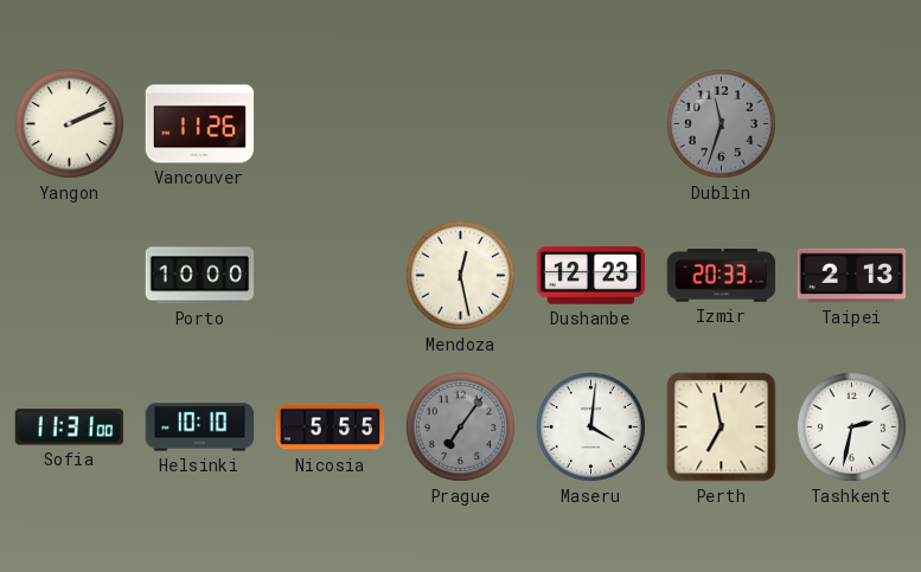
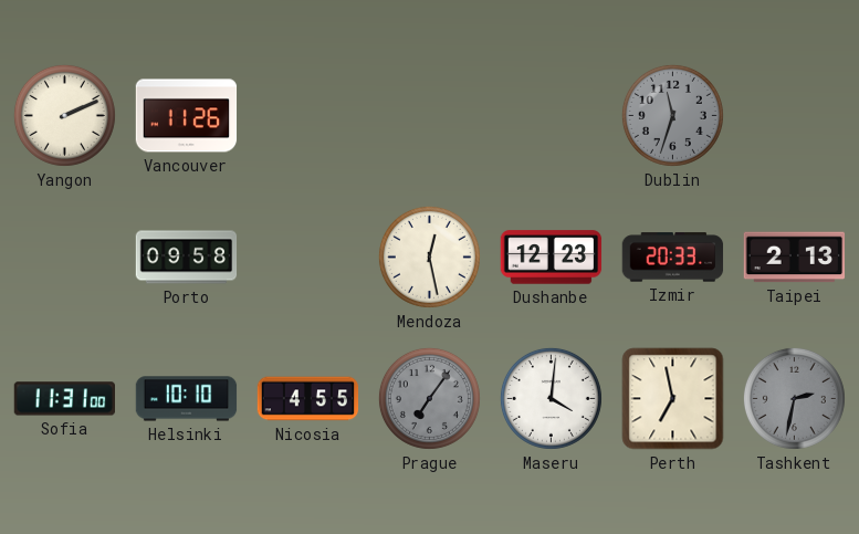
Porto: 10:00 -> 09:58
Nicosia: 5:55 -> 4:55
Tashkent dial: white -> grey
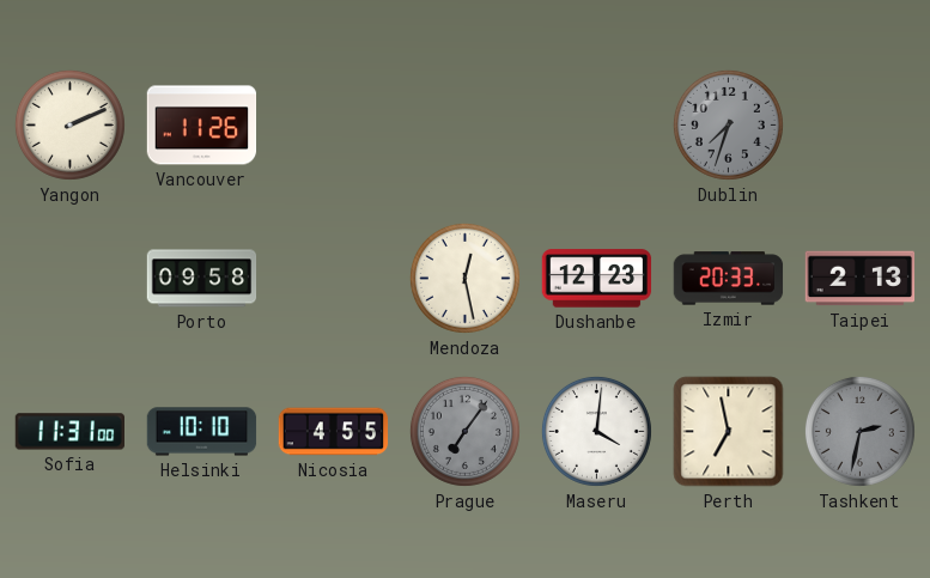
Dublin: 11:33 -> 7:33
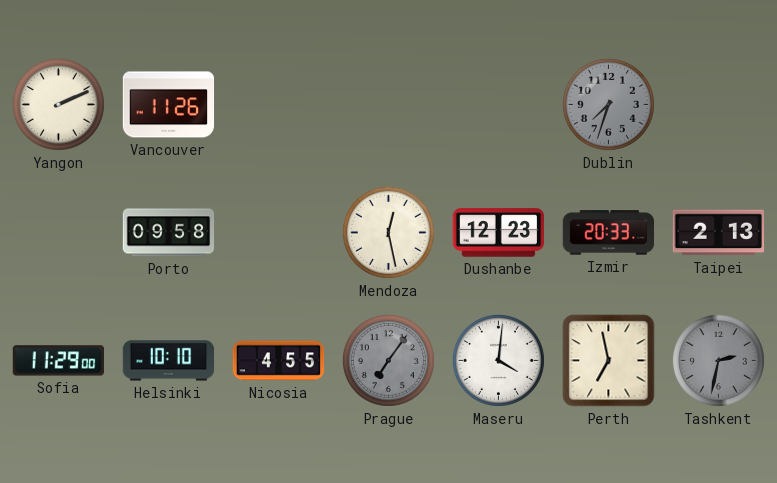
Sofia: 11:31 -> 11:29
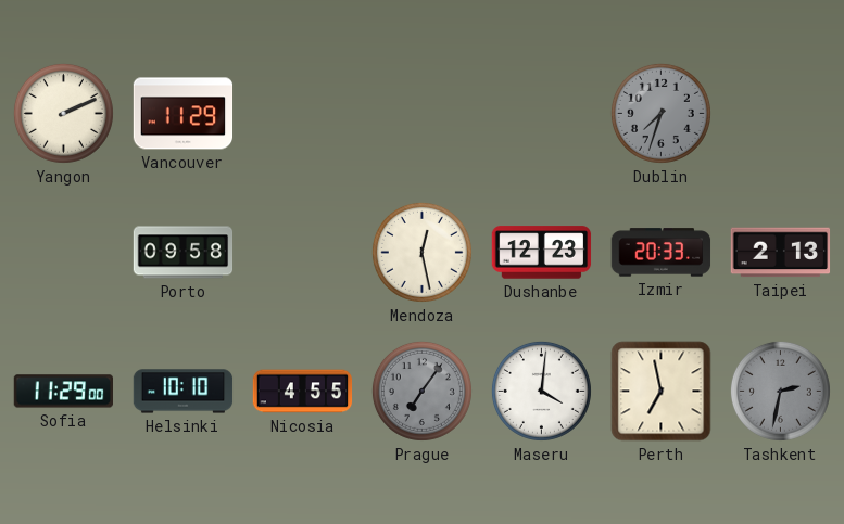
Vancouver: 11:26 -> 11:29
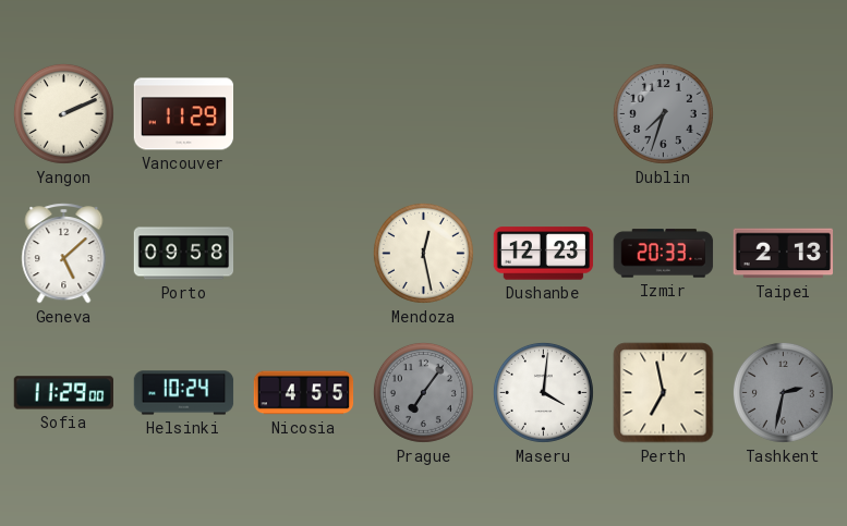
Geneva: none -> 5:08
Helsinki: 10:10 -> 10:24
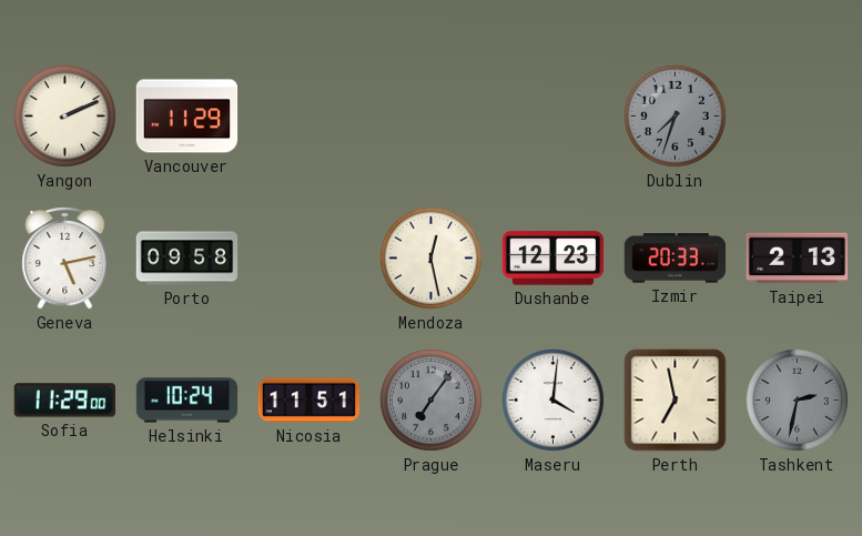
Geneva: 5:08 -> 5:13
Nicosia: 4:55 -> 11:51
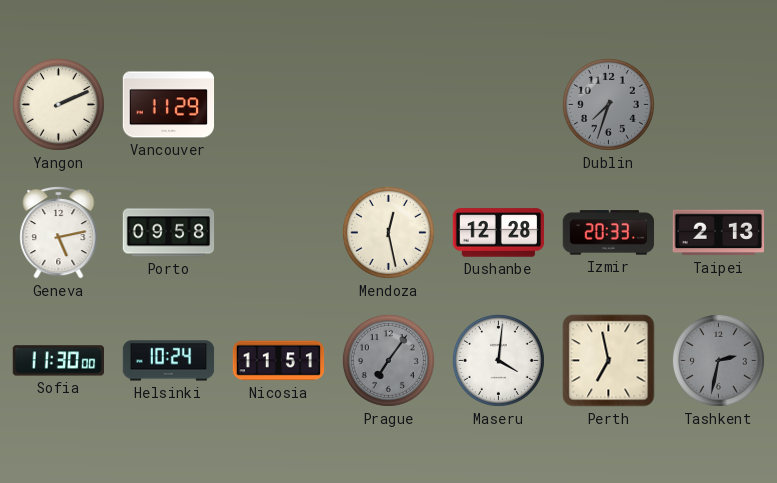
Dushanbe: 12:23 -> 12:28
Sofia: 11:29 -> 11:30
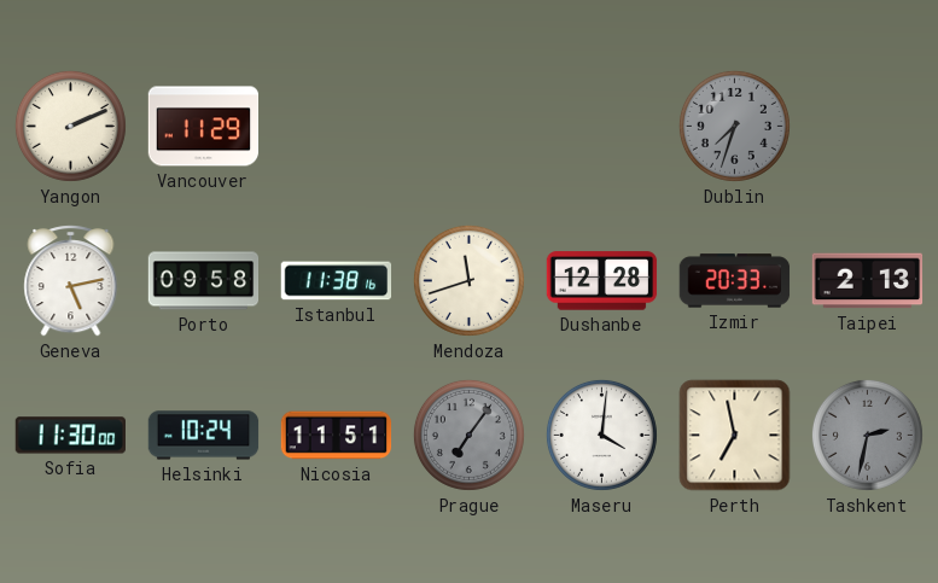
Istanbul: none -> 11:38
Mendoza: 12:28 -> 11:42
